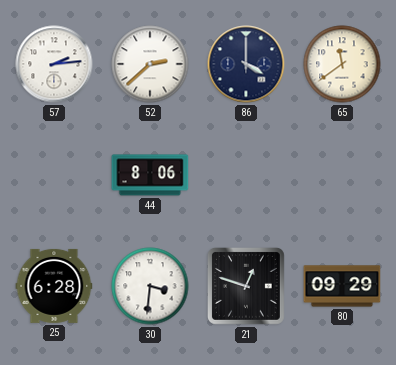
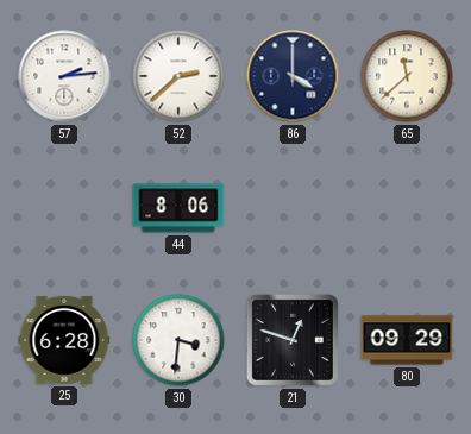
65: 11:39 -> 11:38
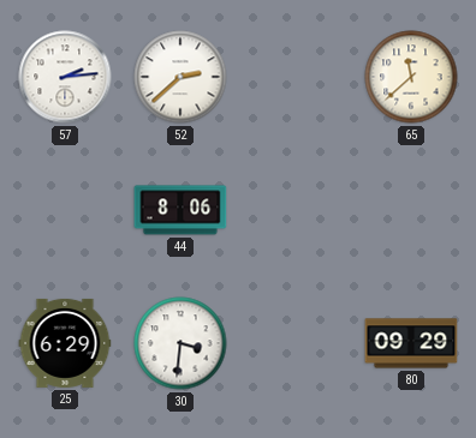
86: 4:00 -> none
25: 6:28 -> 6:29
21: 12:48 -> none
